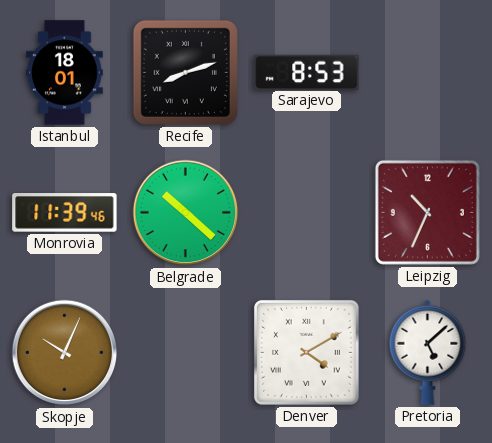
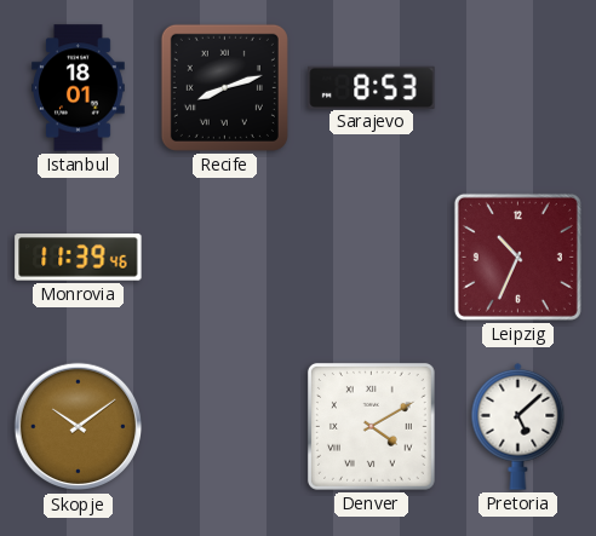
Belgrade: 10:22 -> none
Skopje: 10:04 -> 10:09
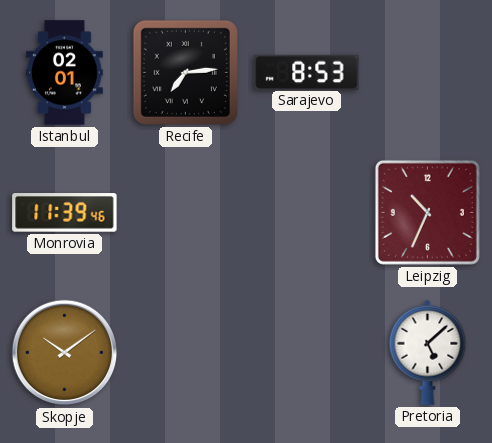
Istanbul: 18:01 -> 02:01
Recife: 8:12 -> 7:14
Denver: 4:10 -> none
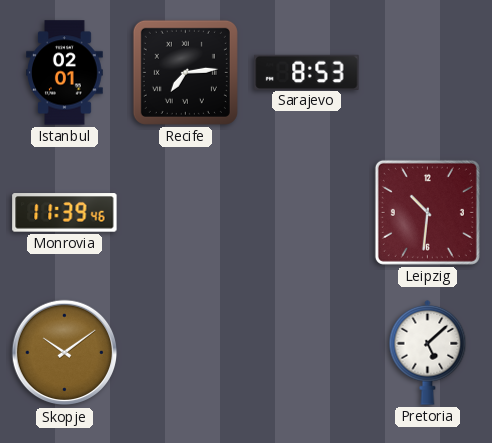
Leipzig: 10:34 -> 10:31
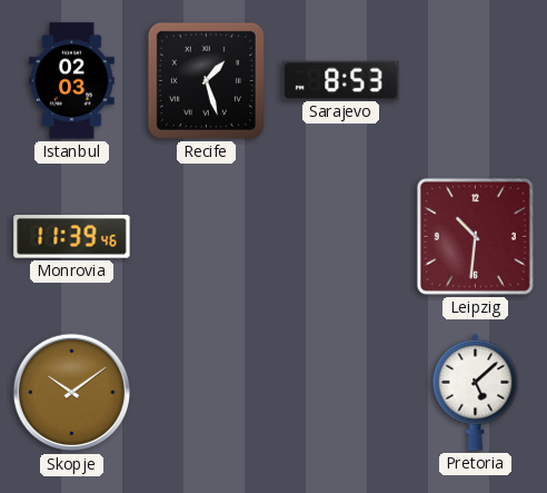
Istanbul: 02:01 -> 02:03
Recife: 7:14 -> 1:27
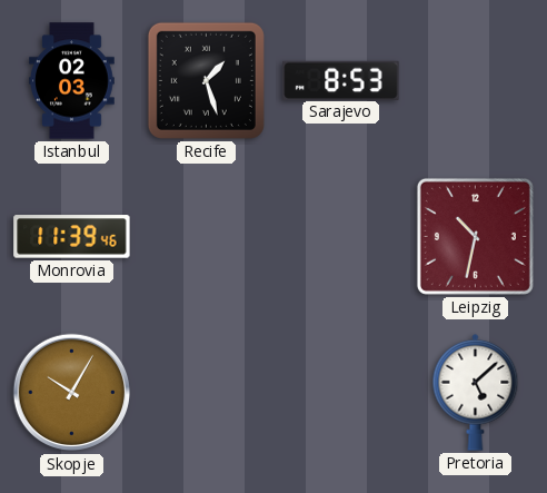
Leipzig: 10:31 -> 10:32
Skopje: 10:09 -> 10:05
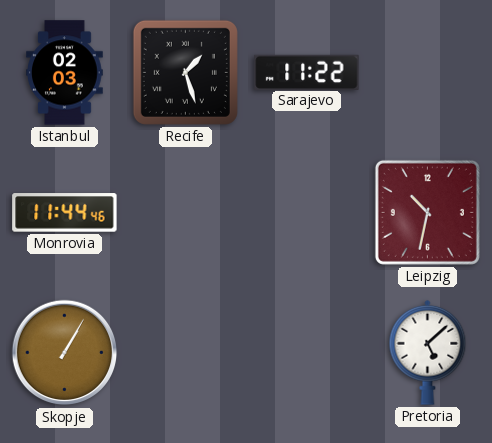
Sarajevo: 8:53 -> 11:22
Monrovia: 11:39 -> 11:44
Skopje: 10:05 -> 1:05
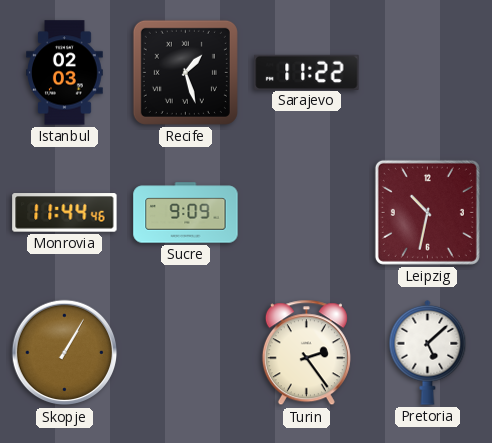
Sucre: none -> 9:09
Turin: none -> 2:24
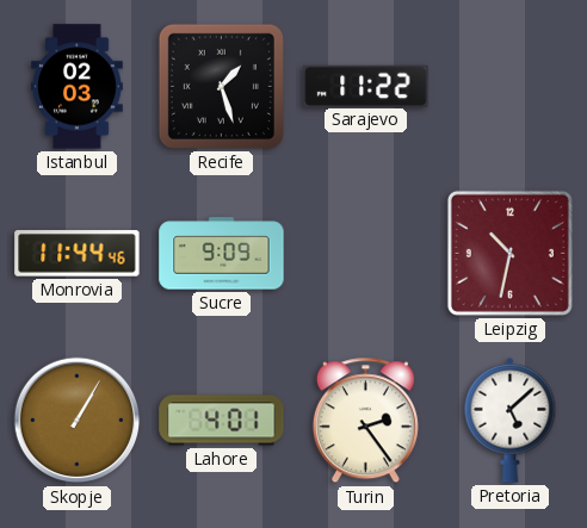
Lahore: none -> 4:01
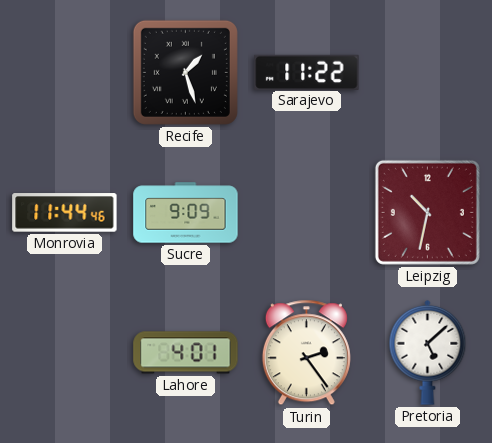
Istanbul: 02:03 -> none
Skopje: 1:05 -> none
